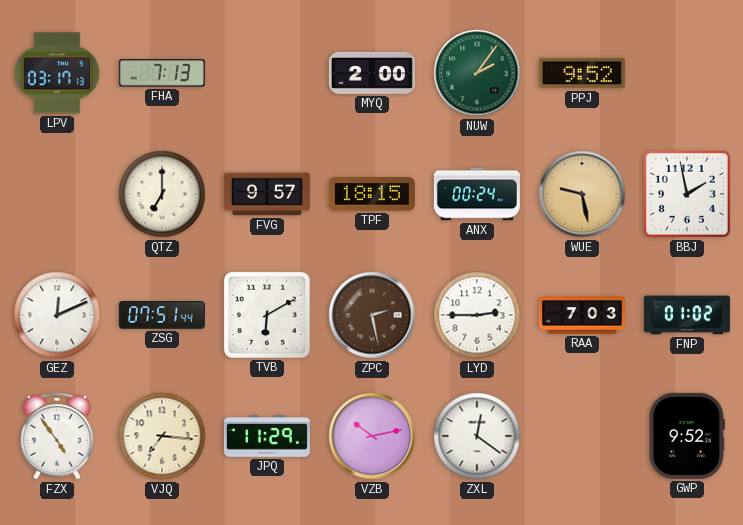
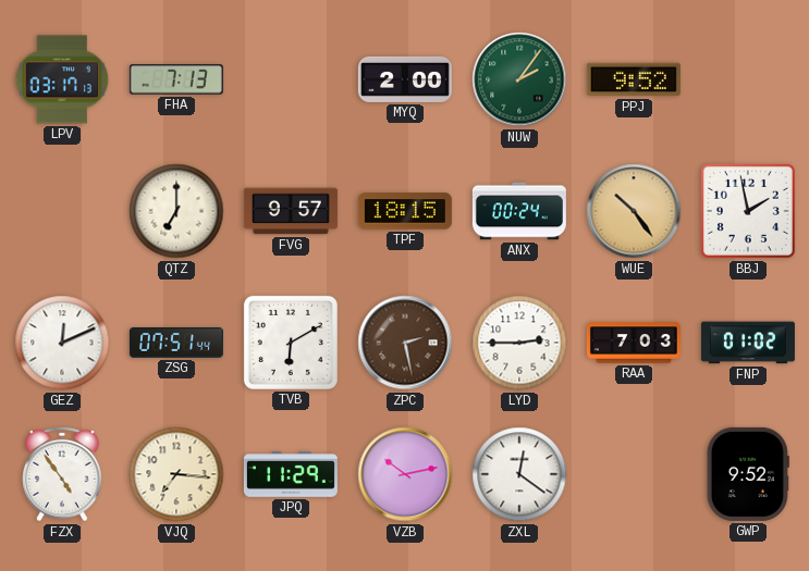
WUE: 9:28 -> 10:24
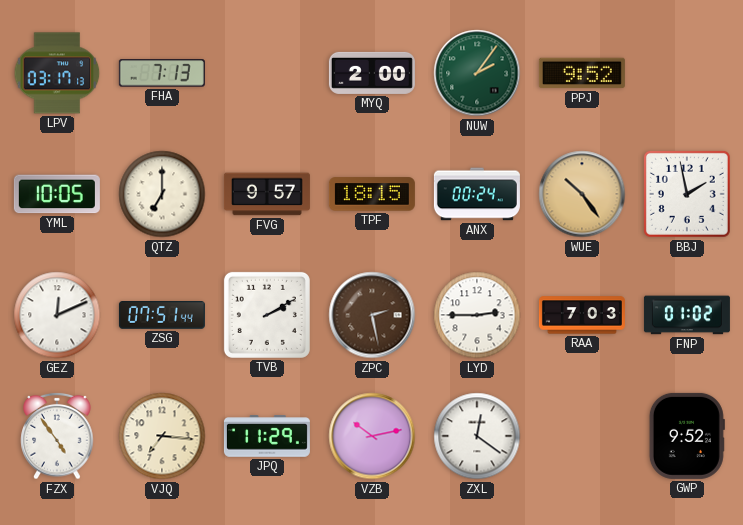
YML: none -> 10:05
TVB: 6:10 -> 2:10
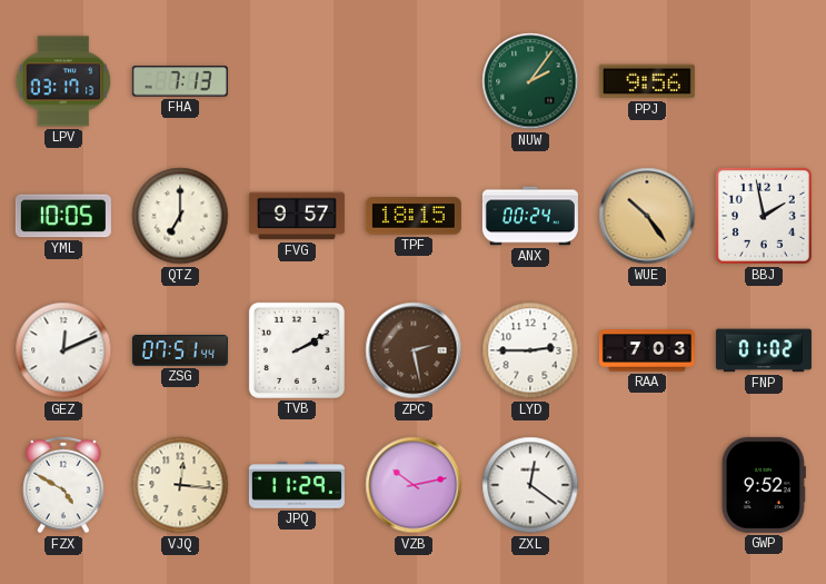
MYQ: 2:00 -> none
PPJ: 9:52 -> 9:56
FZX: 4:54 -> 4:50
VJQ: 7:16 -> 12:16
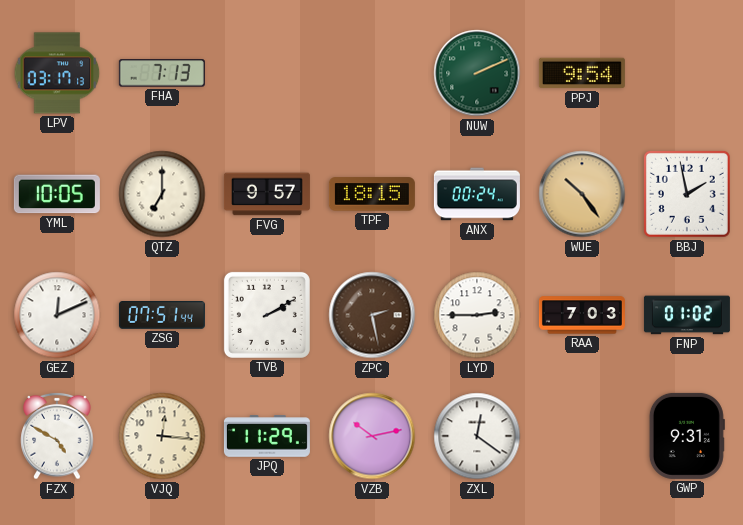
NUW: 2:06 -> 2:11
PPJ: 9:56 -> 9:54
GWP: 9:52 -> 9:31
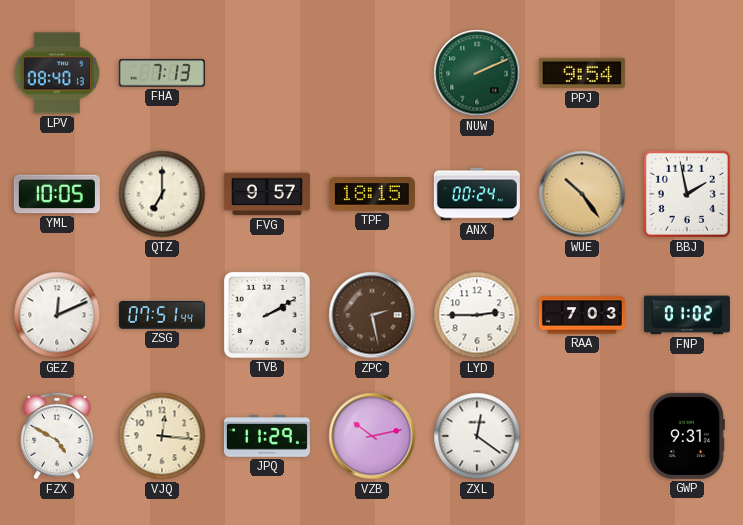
LPV: 03:17 -> 08:40
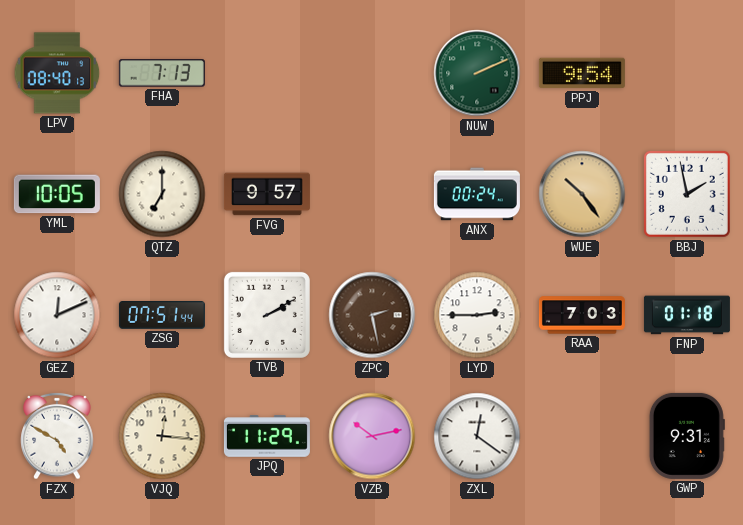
TPF: 18:15 -> none
FNP: 01:02 -> 01:18
